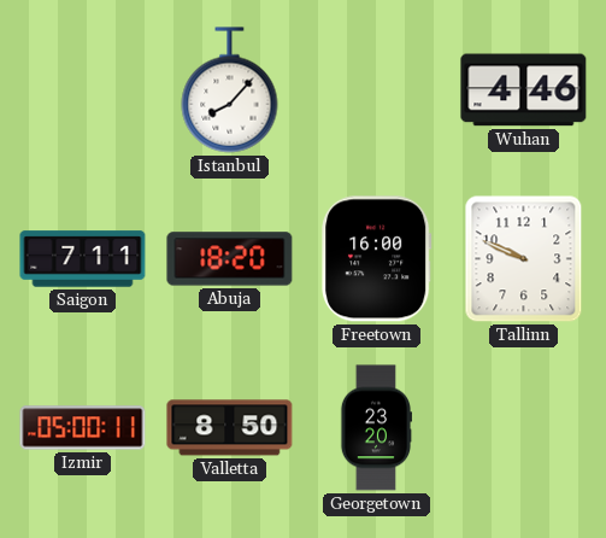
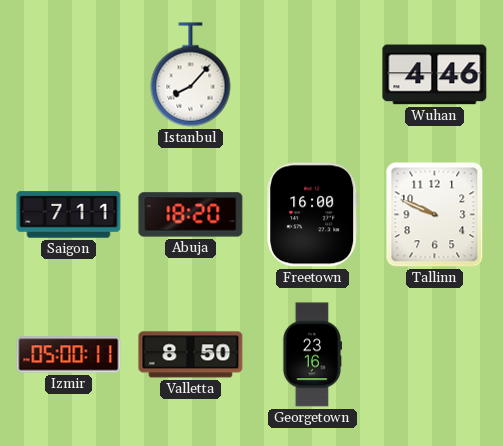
Georgetown: 23:20 -> 23:16
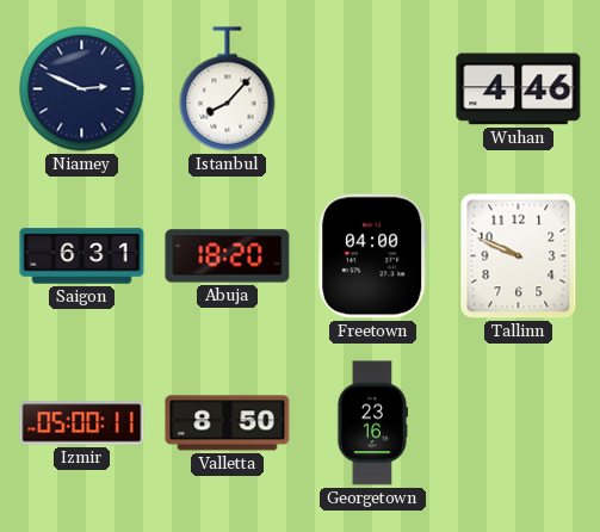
Niamey: none -> 2:49
Saigon: 7:11 -> 6:31
Freetown: 16:00 -> 04:00
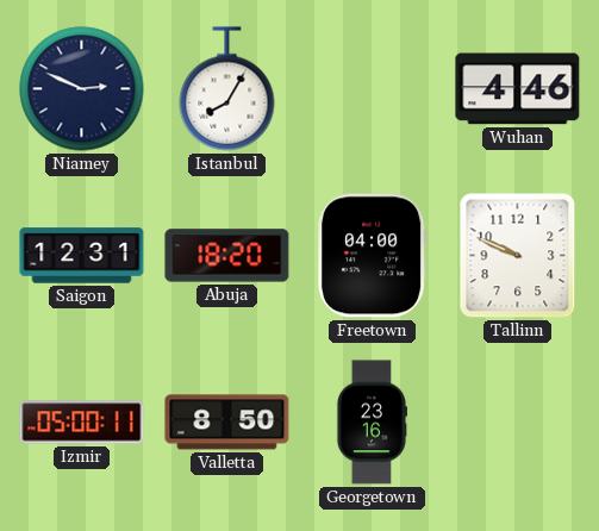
Istanbul: 8:07 -> 8:05
Saigon: 6:31 -> 12:31
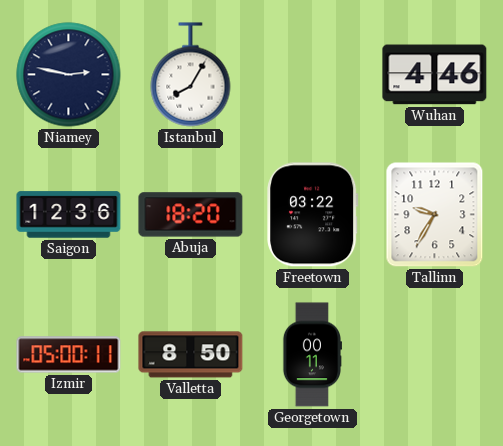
Niamey: 2:49 -> 2:47
Saigon: 12:31 -> 12:36
Freetown: 04:00 -> 03:22
Tallinn: 9:49 -> 9:35
Georgetown: 23:16 -> 00:11
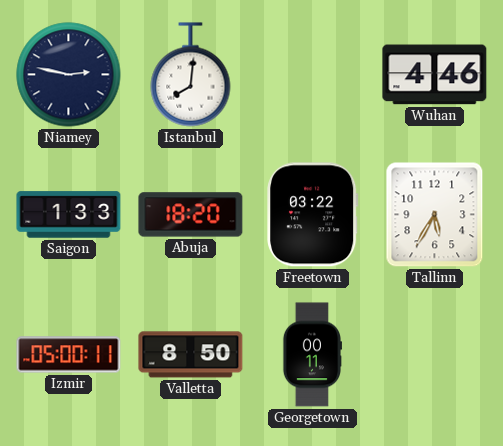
Istanbul: 8:05 -> 8:01
Saigon: 12:36 -> 1:33
Tallinn: 9:35 -> 5:35
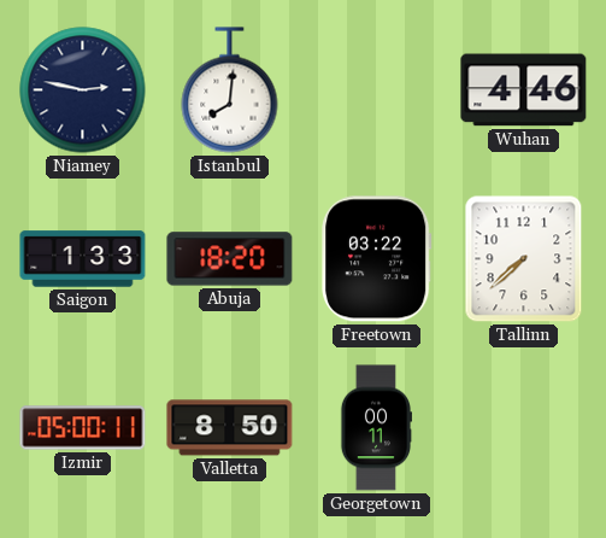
Tallinn: 5:35 -> 7:38
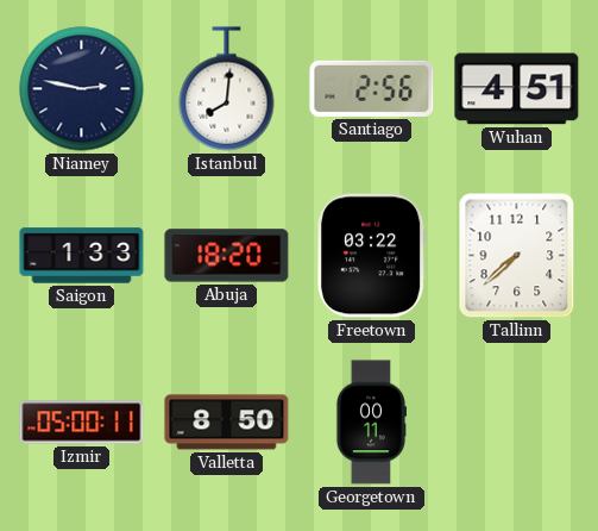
Santiago: none -> 2:56
Wuhan: 4:46 -> 4:51
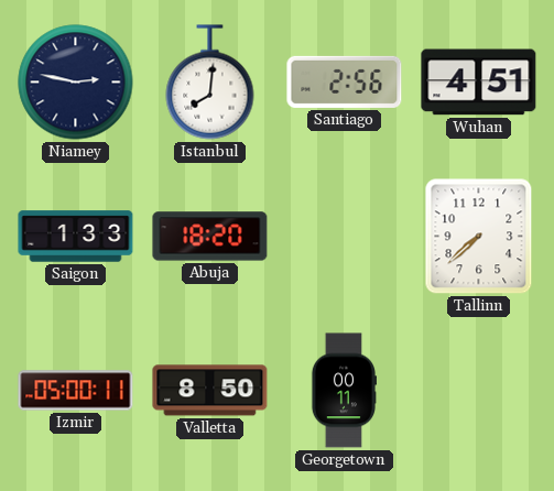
Freetown: 03:22 -> none
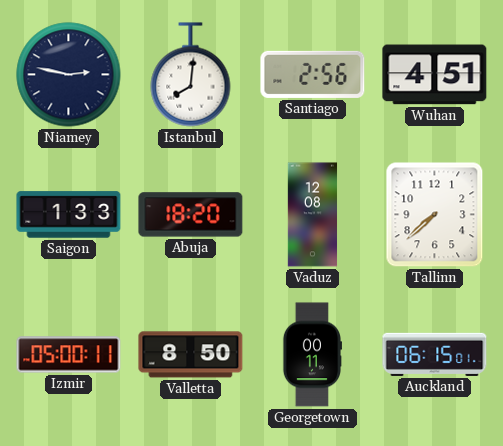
Vaduz: none -> 12:08
Auckland: none -> 06:15
